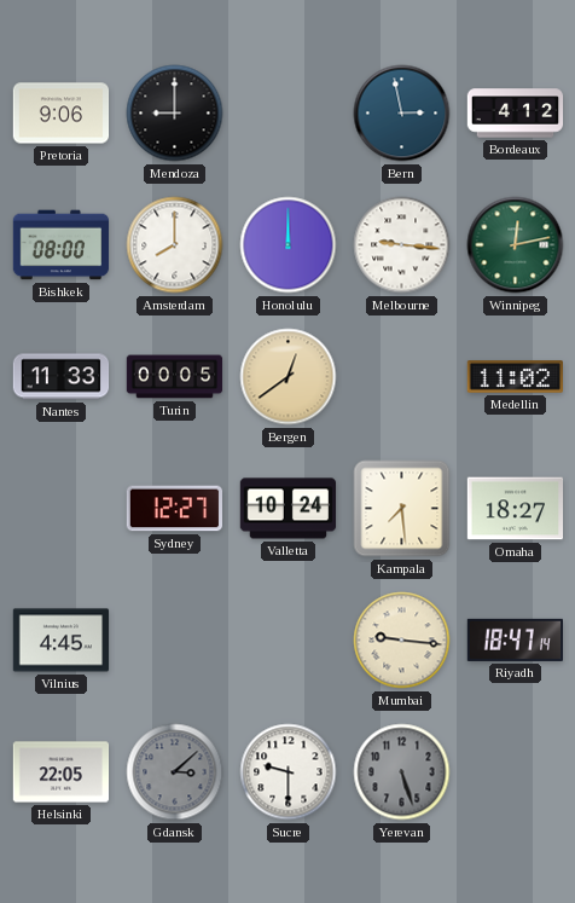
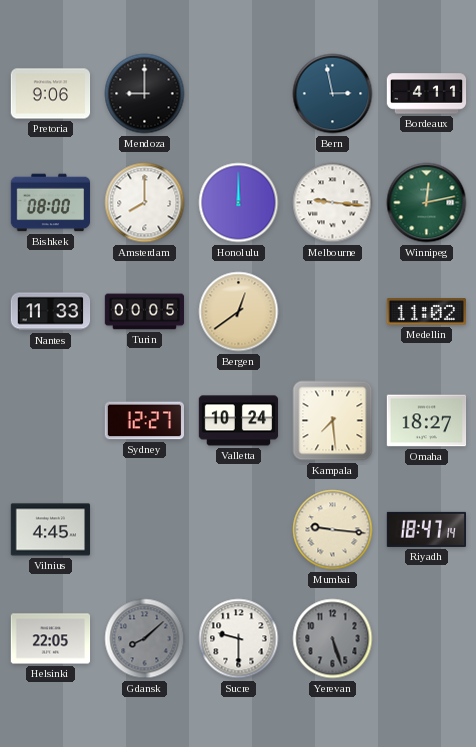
Bordeaux: 4:12 -> 4:11
Gdansk: 3:08 -> 8:08
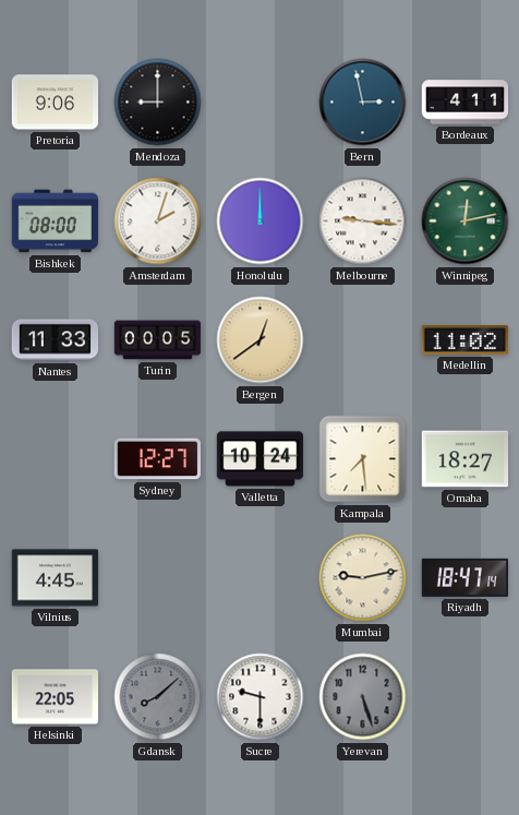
Amsterdam: 8:00 -> 2:03
Mumbai: 9:16 -> 9:13
